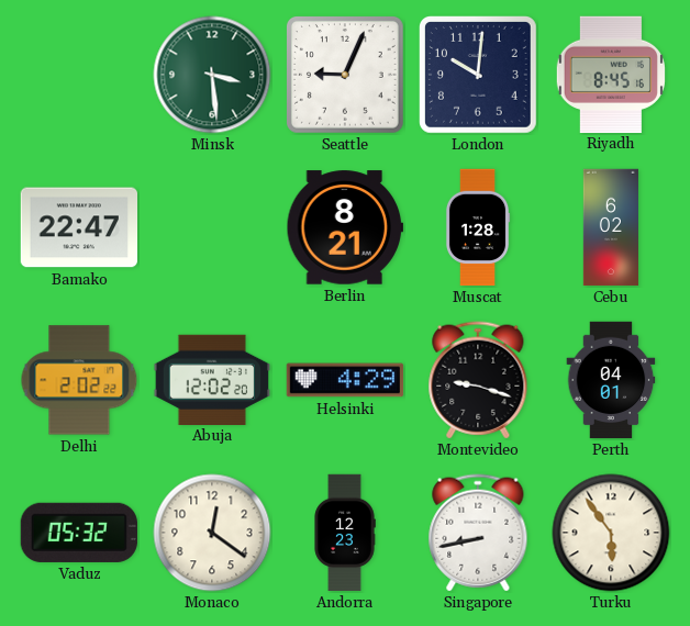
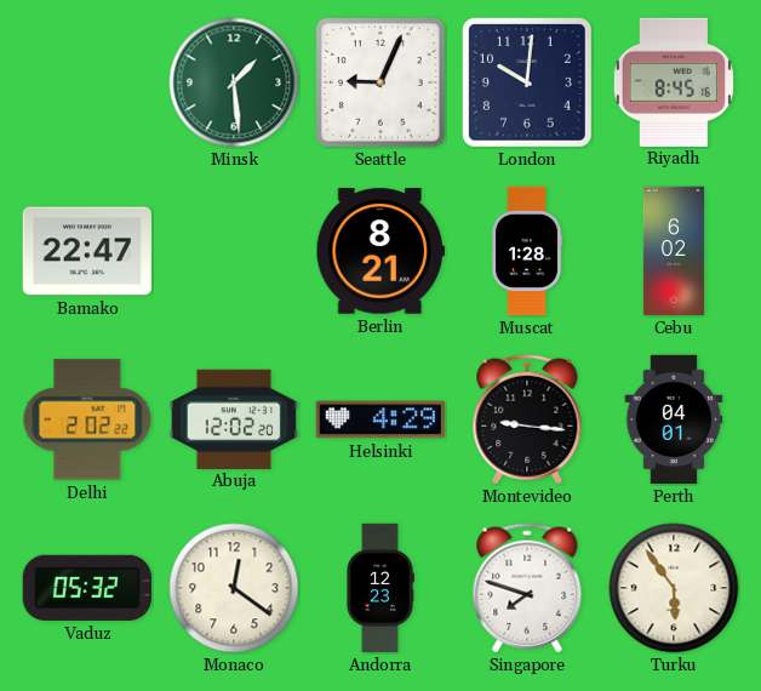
Minsk: 3:29 -> 1:29
Montevideo: 9:18 -> 9:16
Singapore: 8:43 -> 7:48
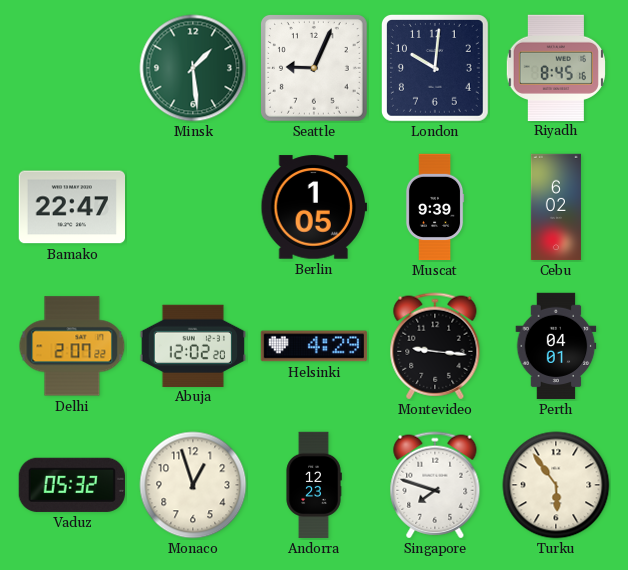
Berlin: 8:21 -> 1:05
Muscat: 1:28 -> 9:39
Delhi: 2:02 -> 2:07
Monaco: 12:21 -> 12:57
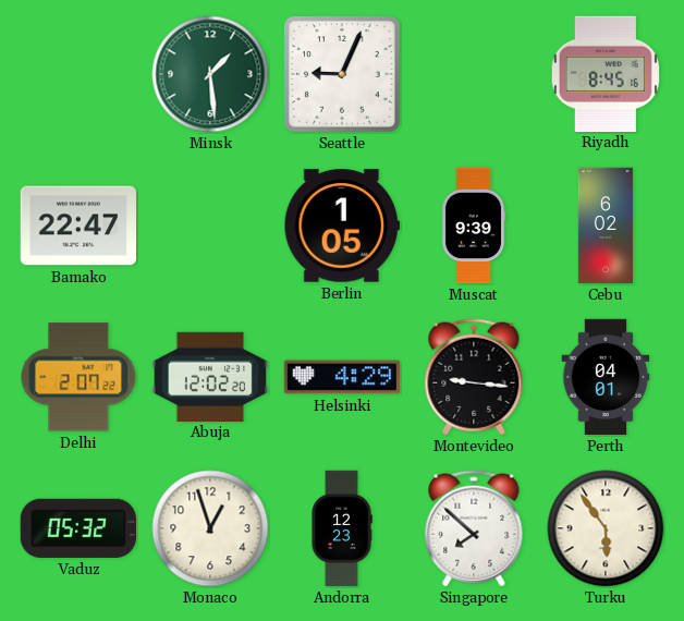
London: 10:01 -> none
Singapore: 7:48 -> 7:52
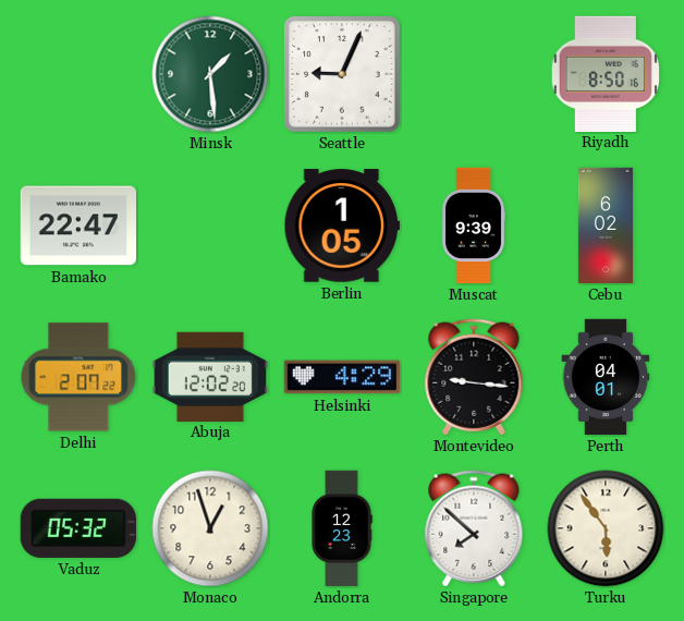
Riyadh: 8:45 -> 8:50
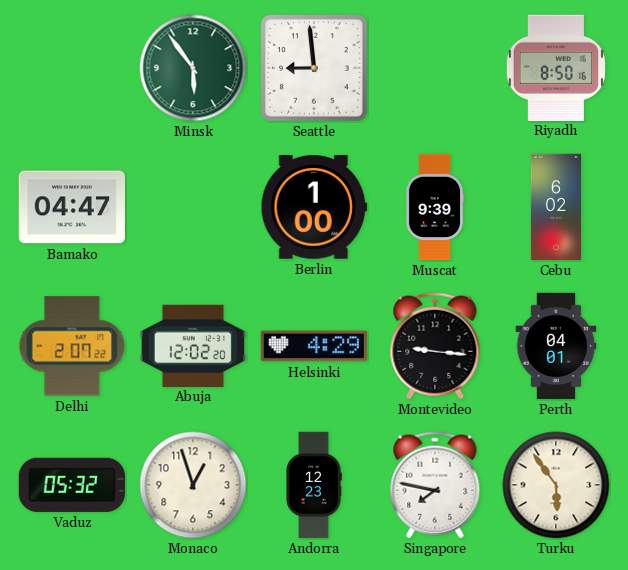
Minsk: 1:29 -> 5:54
Seattle: 9:04 -> 8:59
Bamako: 22:47 -> 04:47
Berlin: 1:05 -> 1:00
Singapore: 7:52 -> 7:47
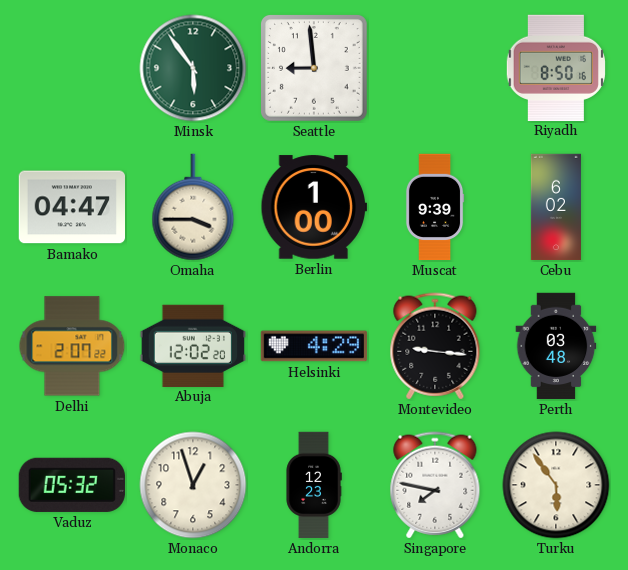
Omaha: none -> 3:45
Perth: 04:01 -> 03:48
